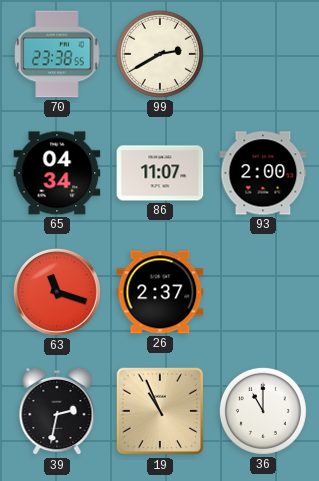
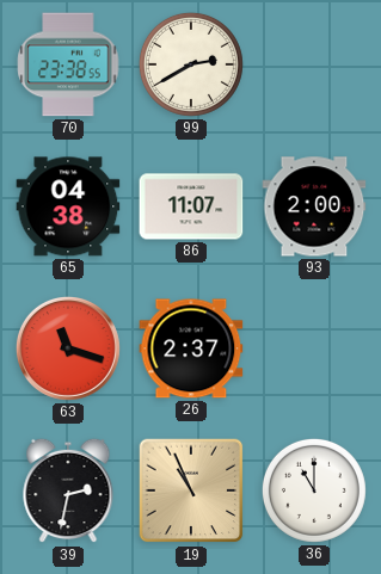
65: 04:34 -> 04:38
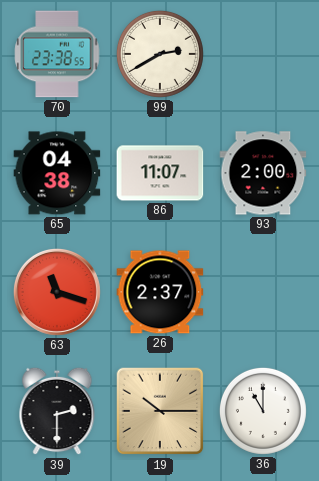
39: 2:32 -> 2:30
19: 10:56 -> 10:15
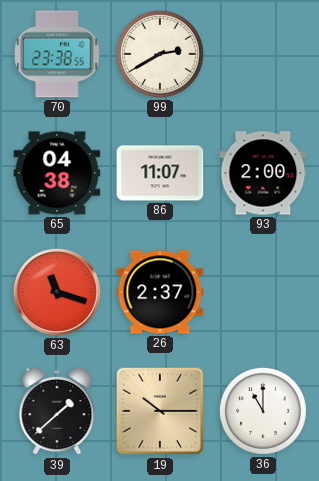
39: 2:30 -> 1:38
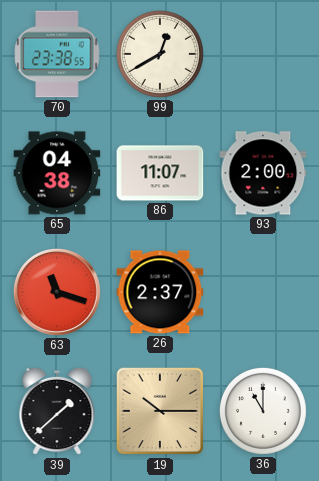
99: 2:40 -> 12:40
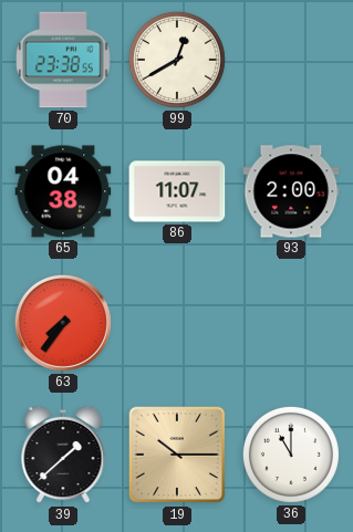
63: 11:18 -> 7:36
26: 2:37 -> none
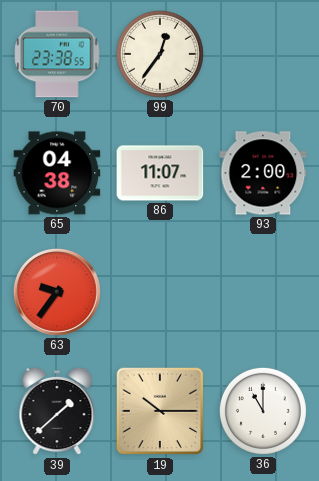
99: 12:40 -> 12:36
63: 7:36 -> 9:36
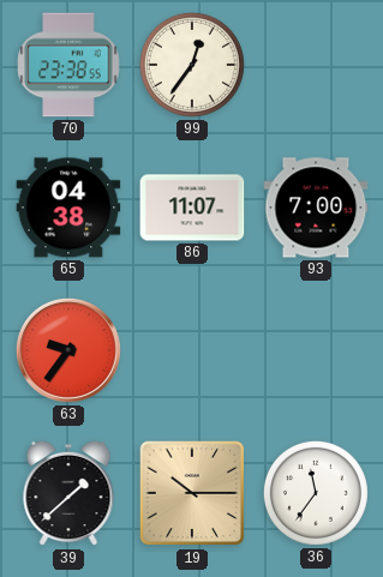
93: 2:00 -> 7:00
36: 11:00 -> 11:36
